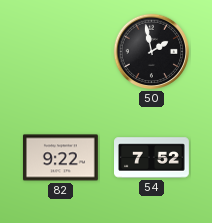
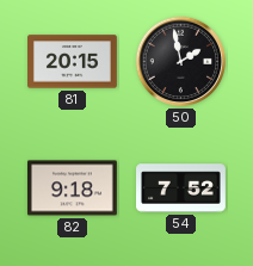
81: none -> 20:15
82: 9:22 -> 9:18
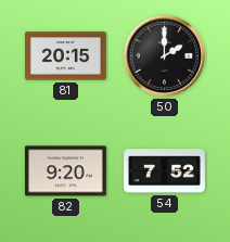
50: 1:58 -> 2:00
82: 9:18 -> 9:20
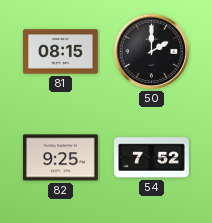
81: 20:15 -> 08:15
82: 9:20 -> 9:25
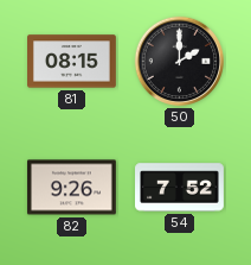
82: 9:25 -> 9:26
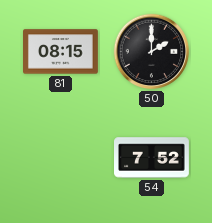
82: 9:26 -> none
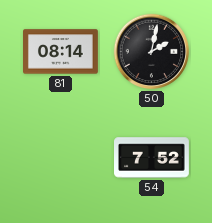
81: 08:15 -> 08:14
50: 2:00 -> 2:02
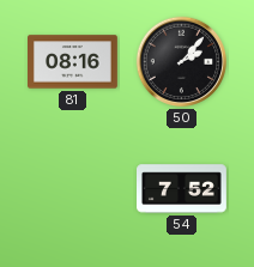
81: 08:14 -> 08:16
50: 2:02 -> 2:07
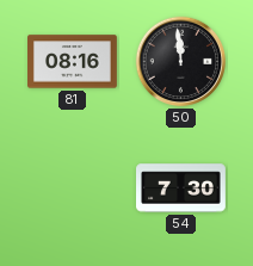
50: 2:07 -> 11:59
54: 7:52 -> 7:30
